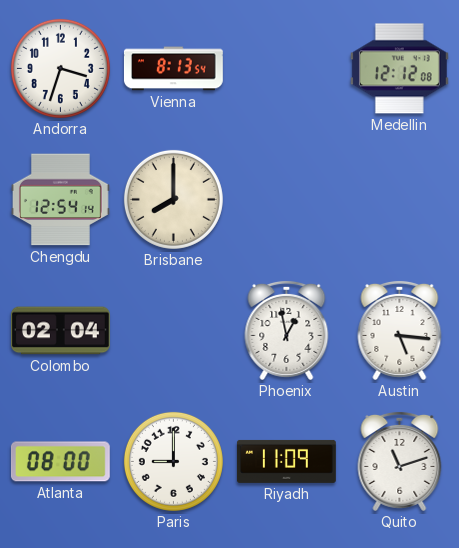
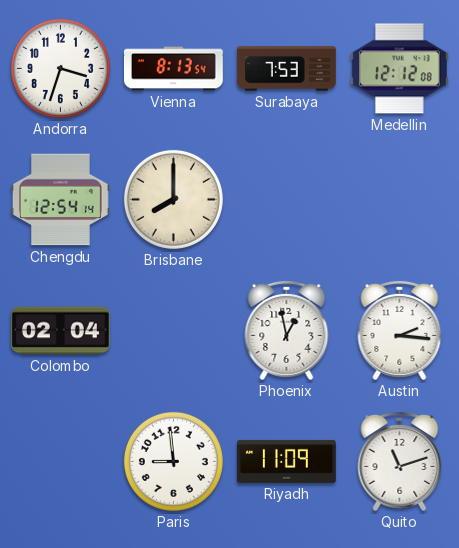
Surabaya: none -> 7:53
Austin: 5:16 -> 2:16
Atlanta: 08:00 -> none
Paris: 9:00 -> 8:59
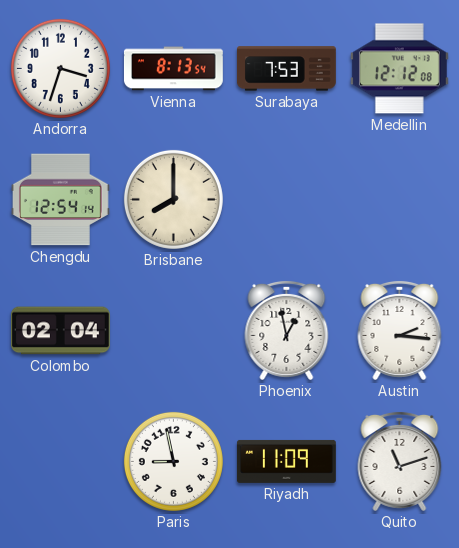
Paris: 8:59 -> 8:58
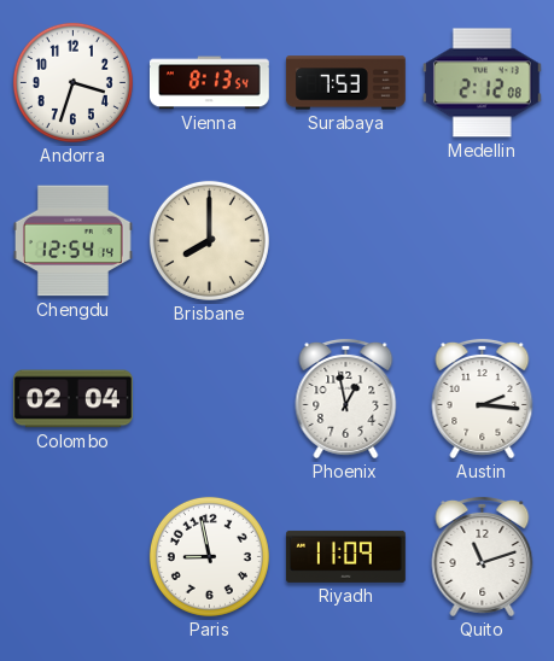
Medellin: 12:12 -> 2:12
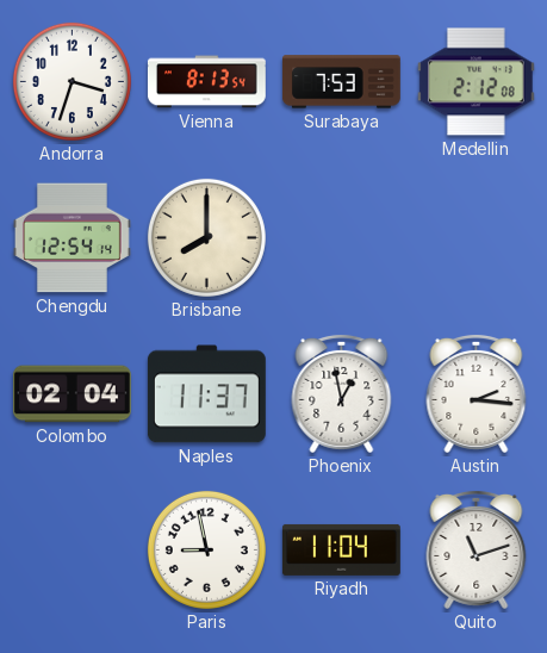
Naples: none -> 11:37
Riyadh: 11:09 -> 11:04
